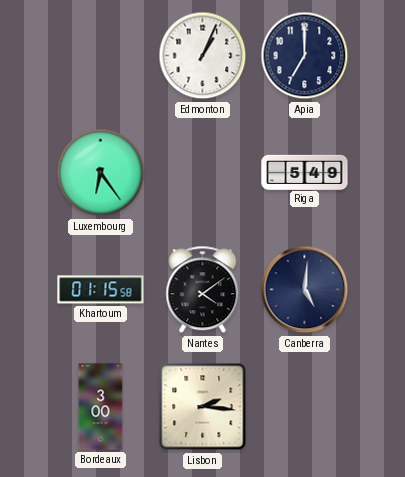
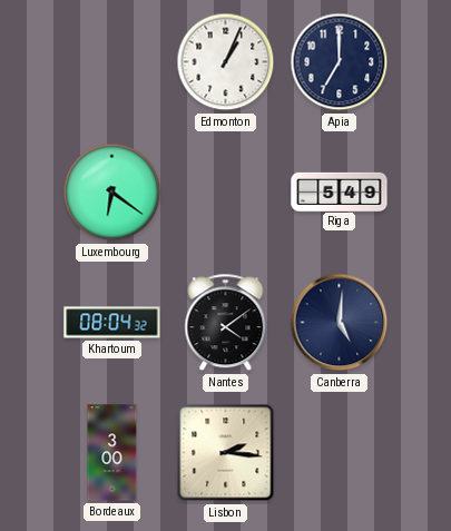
Luxembourg: 6:24 -> 6:21
Khartoum: 01:15 -> 08:04
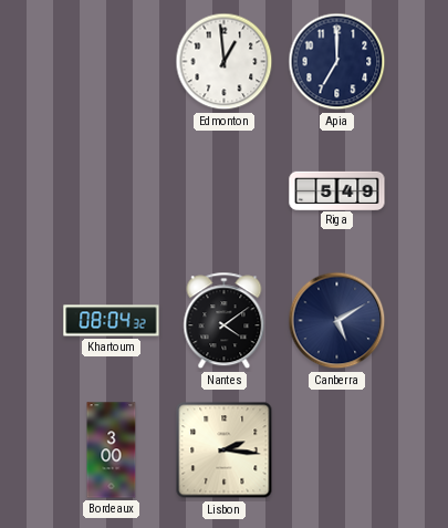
Edmonton: 1:04 -> 12:59
Luxembourg: 6:21 -> none
Canberra: 5:01 -> 5:10
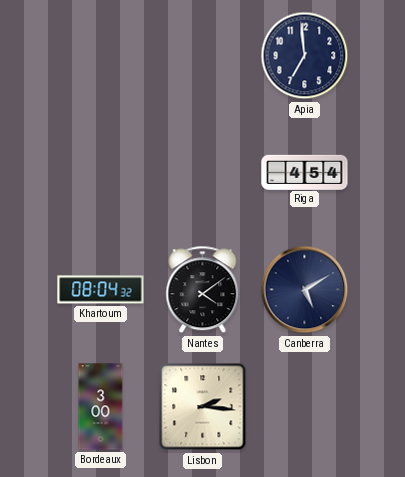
Edmonton: 12:59 -> none
Apia: 7:00 -> 6:59
Riga: 5:49 -> 4:54
